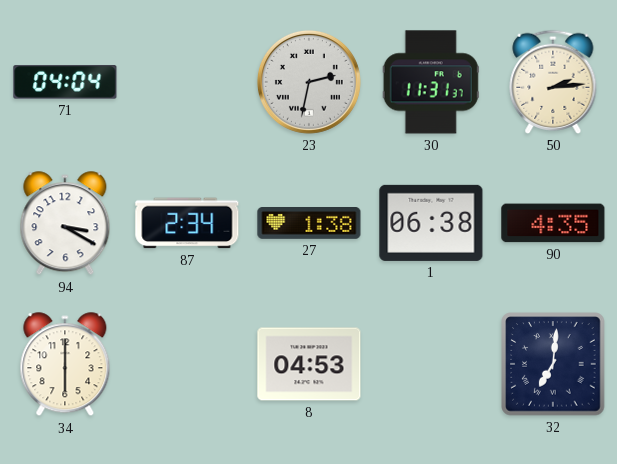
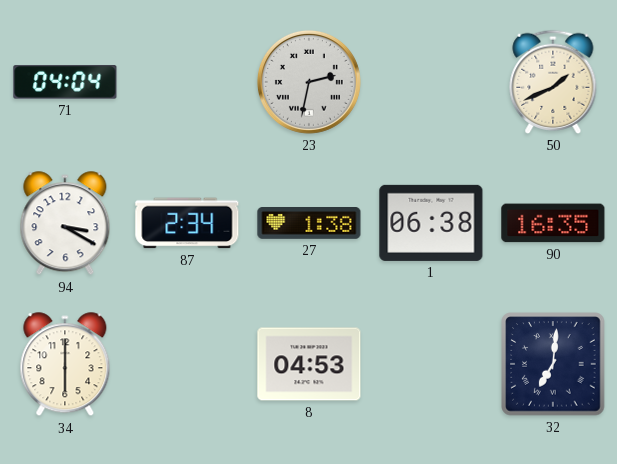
30: 11:31 -> none
50: 2:14 -> 1:41
90: 4:35 -> 16:35
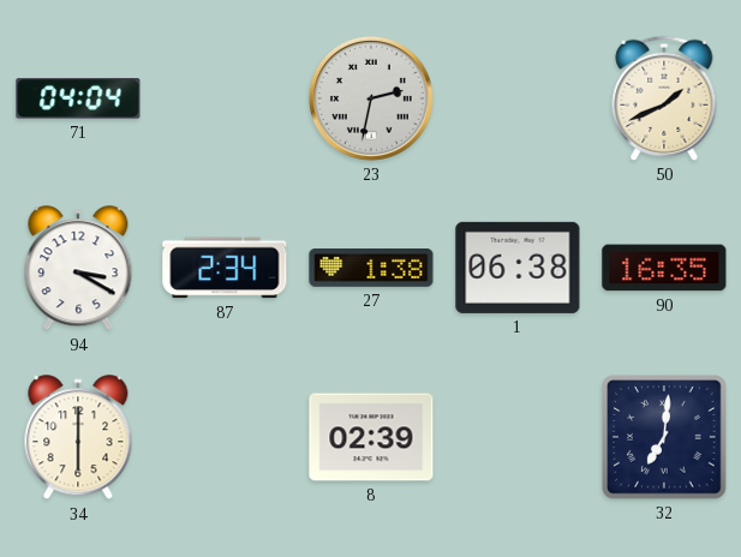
8: 04:53 -> 02:39
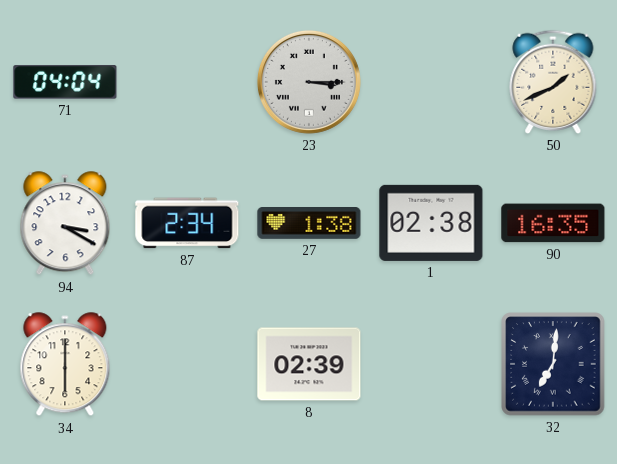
23: 2:32 -> 3:15
1: 06:38 -> 02:38
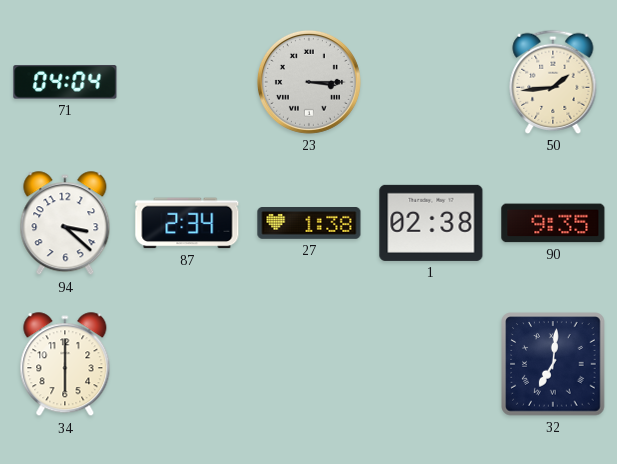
50: 1:41 -> 1:44
94: 3:20 -> 3:22
90: 16:35 -> 9:35
8: 02:39 -> none
